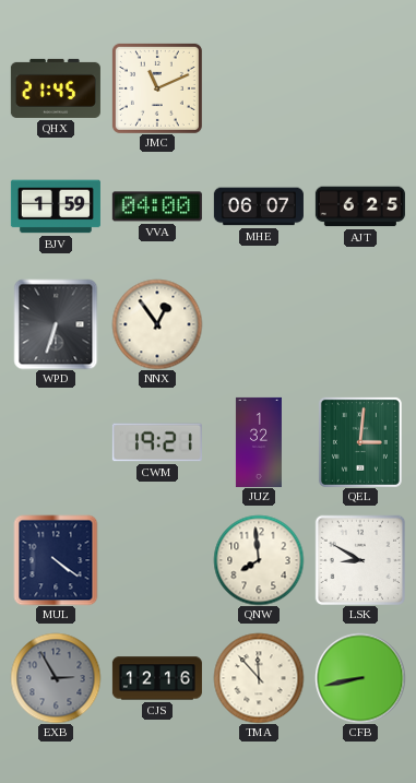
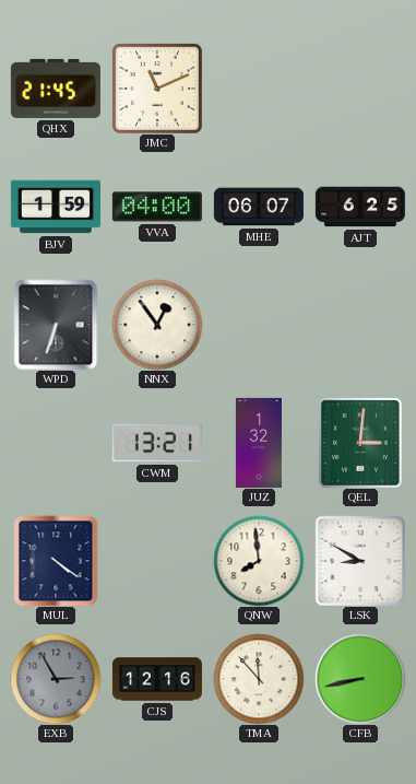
CWM: 19:21 -> 13:21
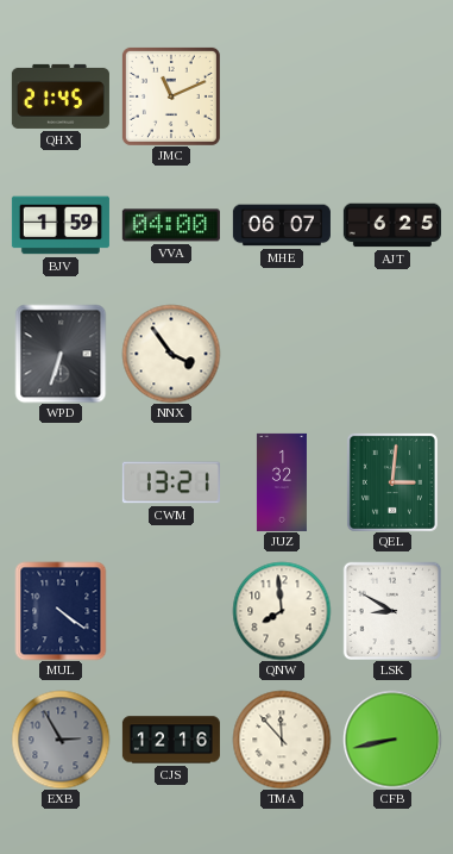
NNX: 12:54 -> 3:54
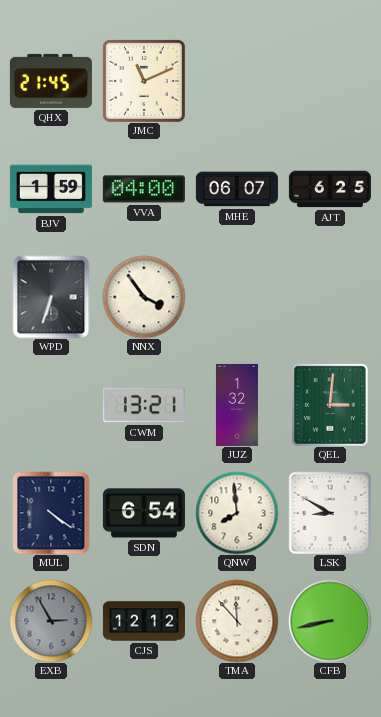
SDN: none -> 6:54
CJS: 12:16 -> 12:12
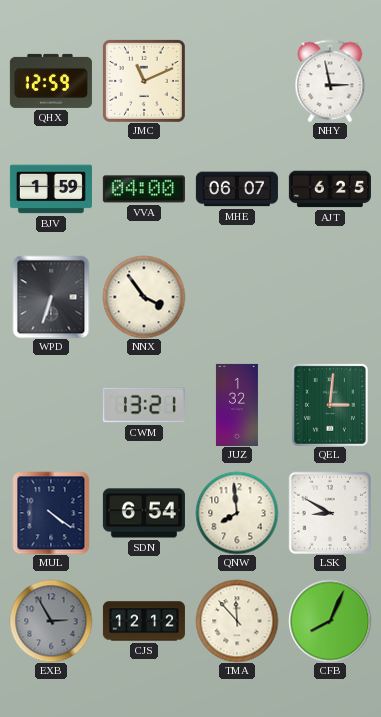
QHX: 21:45 -> 12:59
NHY: none -> 2:58
CFB: 8:43 -> 8:04
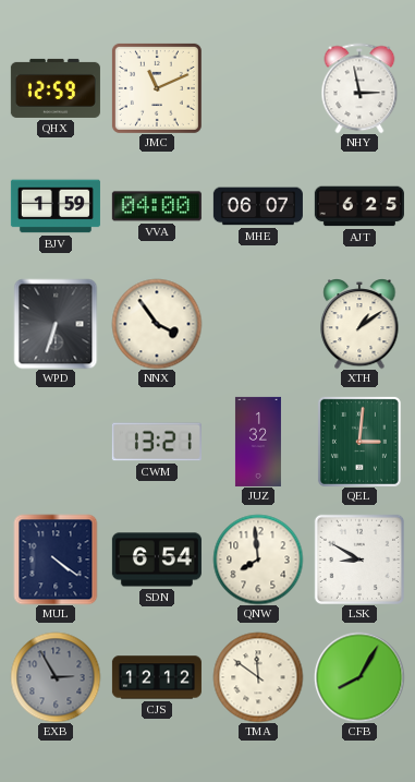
XTH: none -> 1:09
TMA: 11:53 -> 11:51
CFB: 8:04 -> 8:05
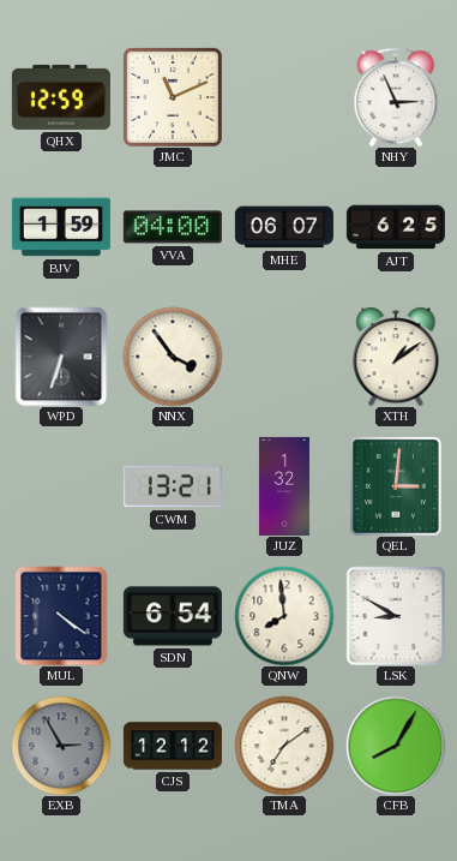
NHY: 2:58 -> 2:56
TMA: 11:51 -> 7:09
